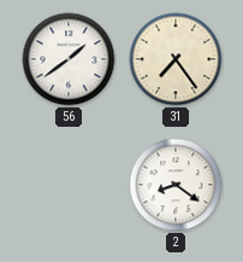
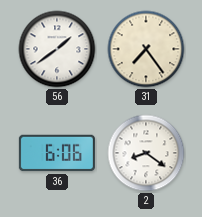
36: none -> 6:06
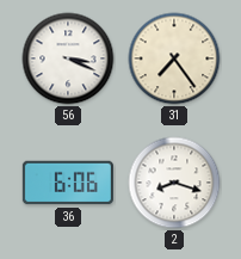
56: 1:39 -> 3:19
2: 8:21 -> 8:18
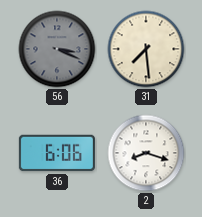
56 dial: white -> grey
31: 7:24 -> 7:29
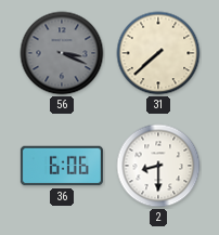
31: 7:29 -> 7:38
2: 8:18 -> 8:30
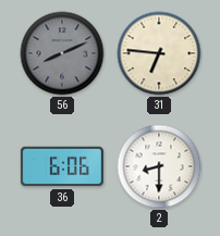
56: 3:19 -> 8:11
31: 7:38 -> 6:46
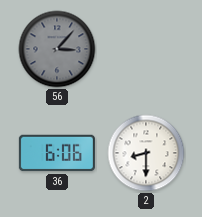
56: 8:11 -> 3:07
31: 6:46 -> none
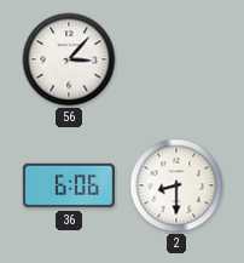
56 dial: grey -> white
